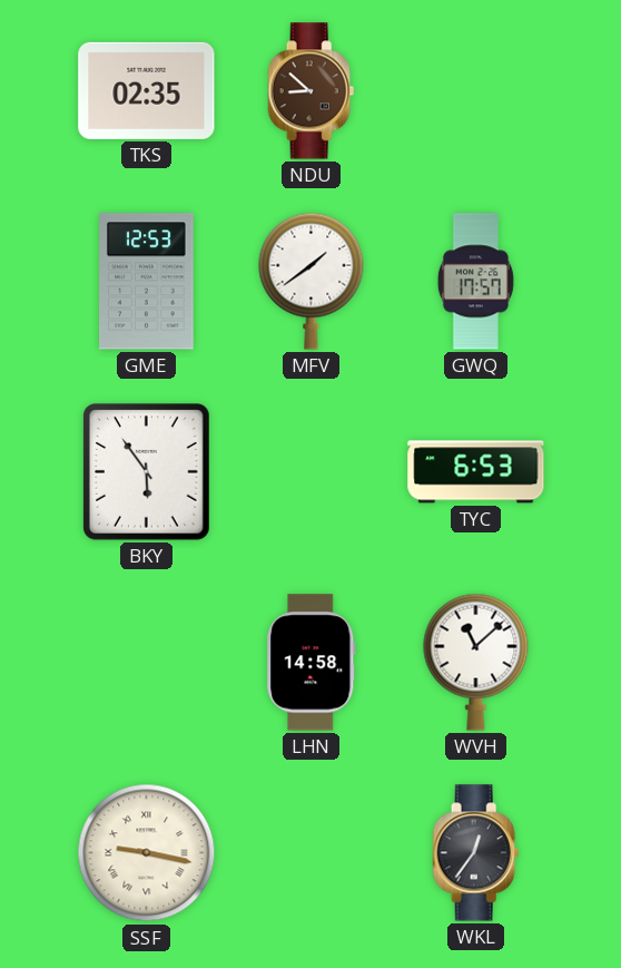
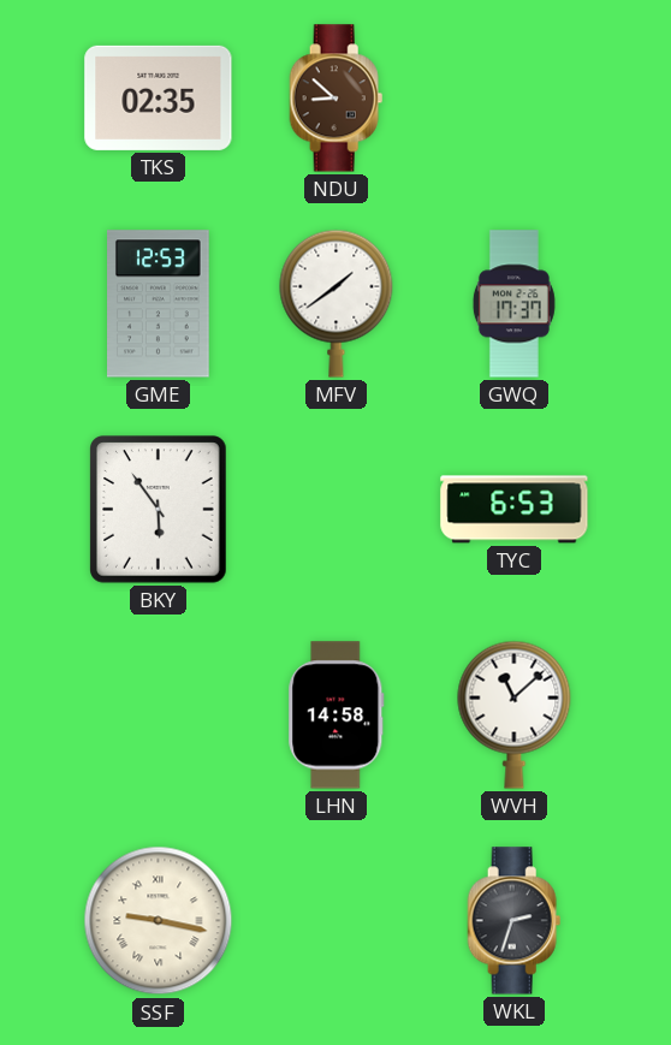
GWQ: 17:57 -> 17:37
WKL: 12:36 -> 2:33
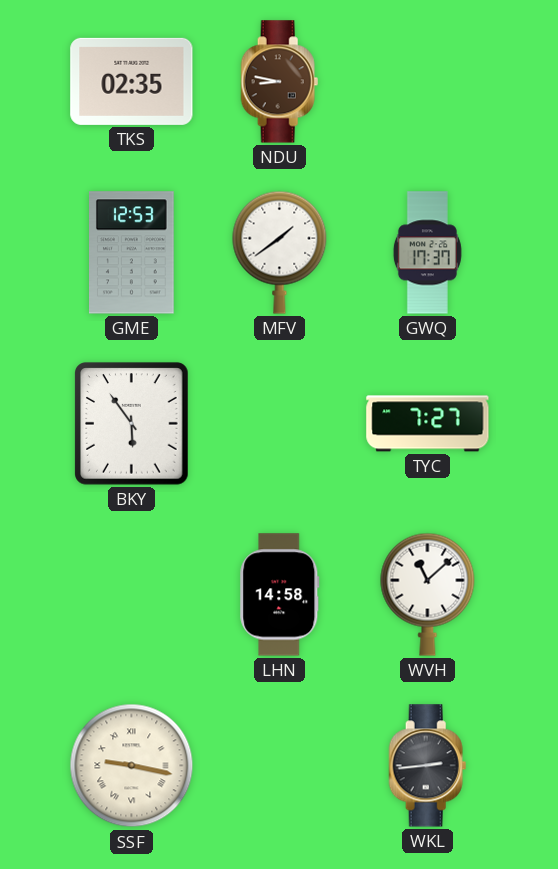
NDU: 8:52 -> 8:47
TYC: 6:53 -> 7:27
WKL: 2:33 -> 2:44
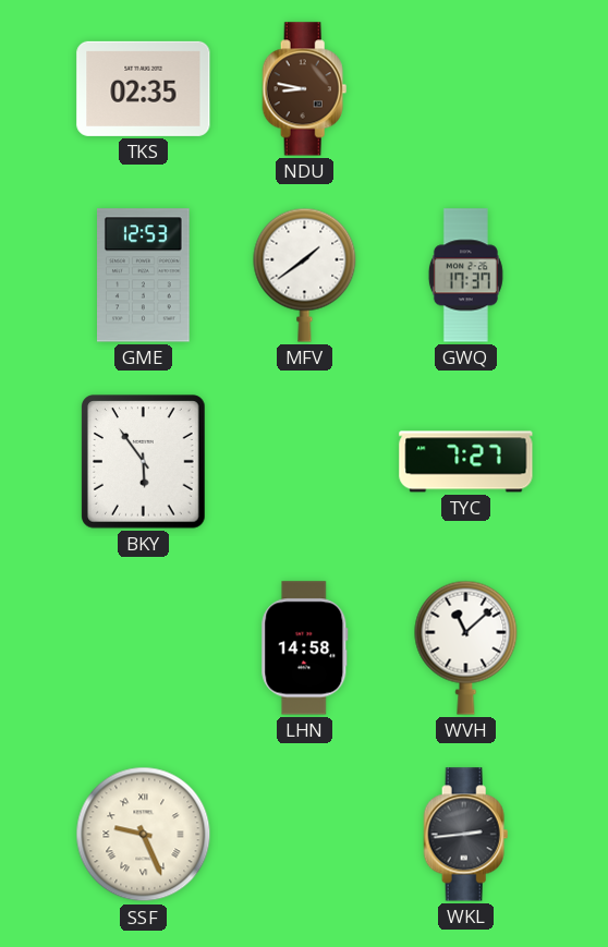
SSF: 9:17 -> 9:26
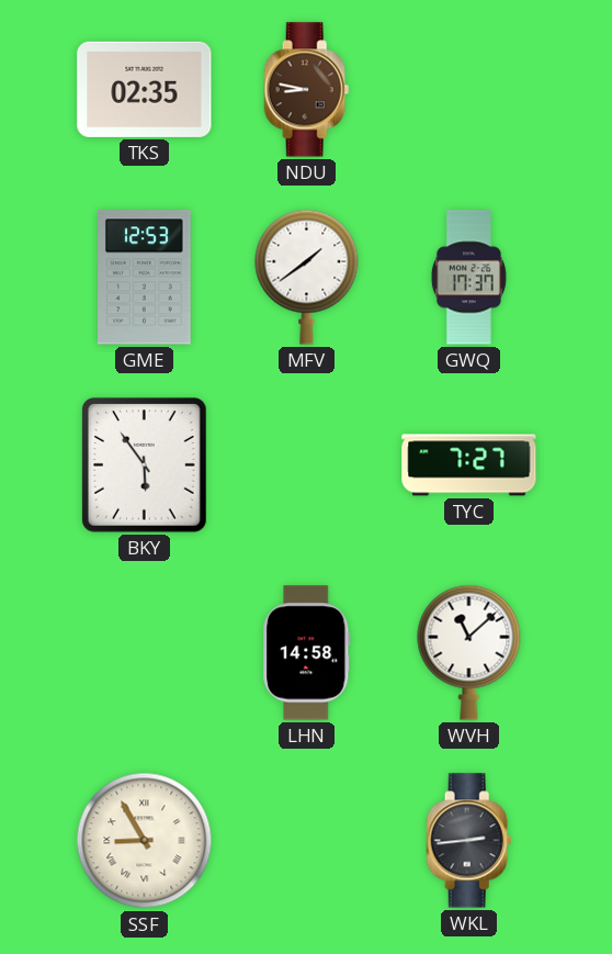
SSF: 9:26 -> 8:55
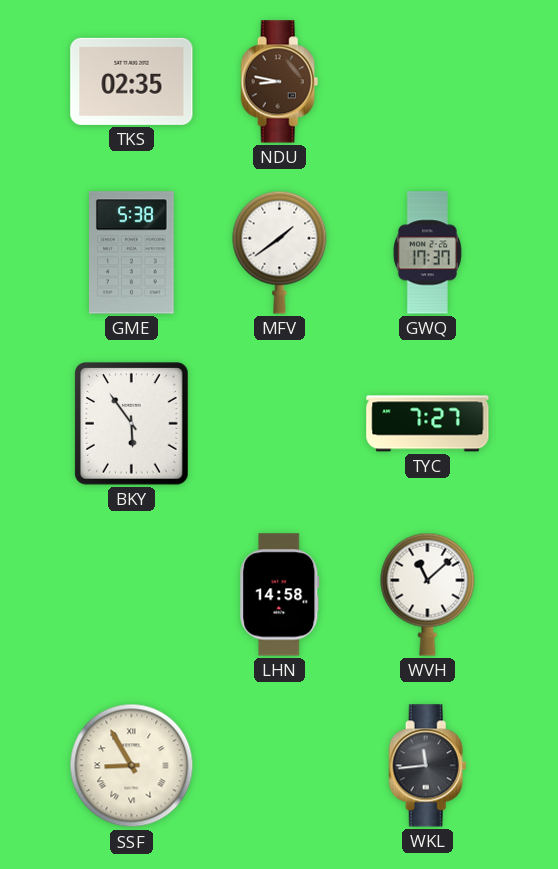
GME: 12:53 -> 5:38
WKL: 2:44 -> 11:44
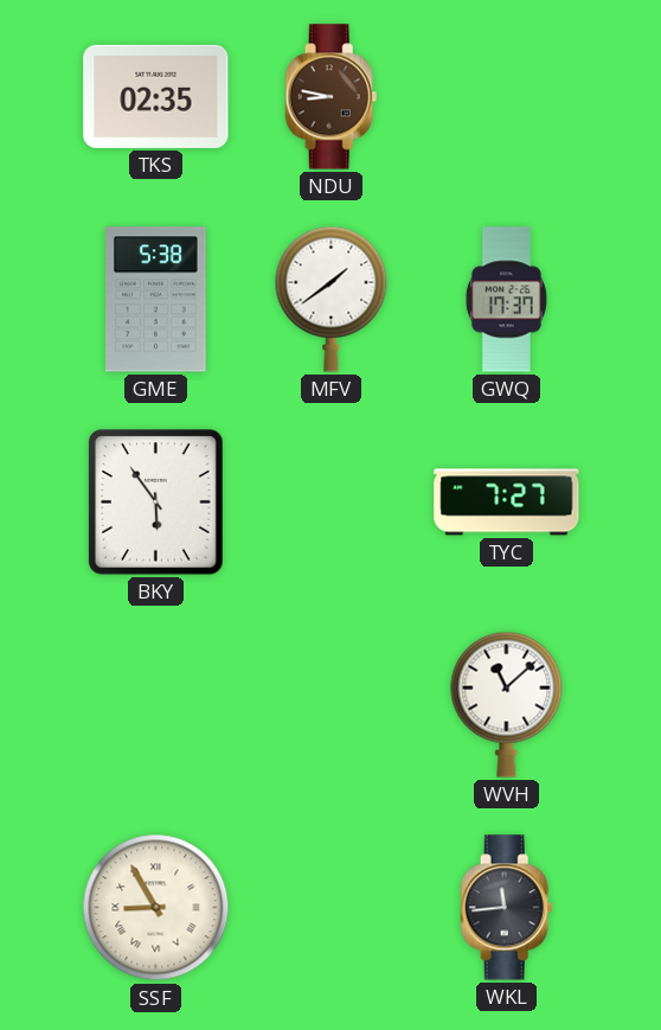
LHN: 14:58 -> none
